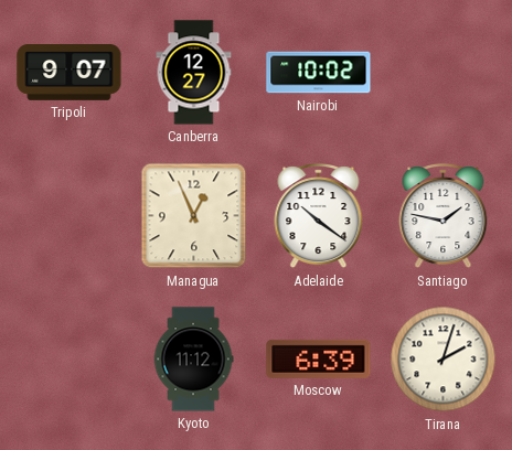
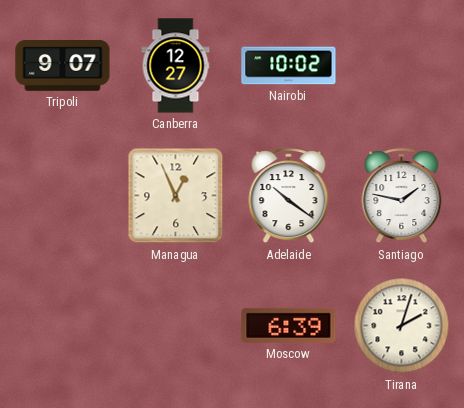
Kyoto: 11:12 -> none
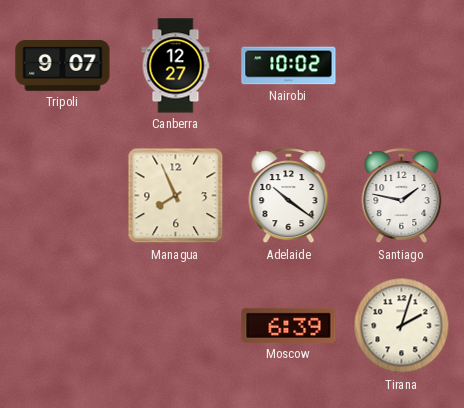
Managua: 12:56 -> 7:56
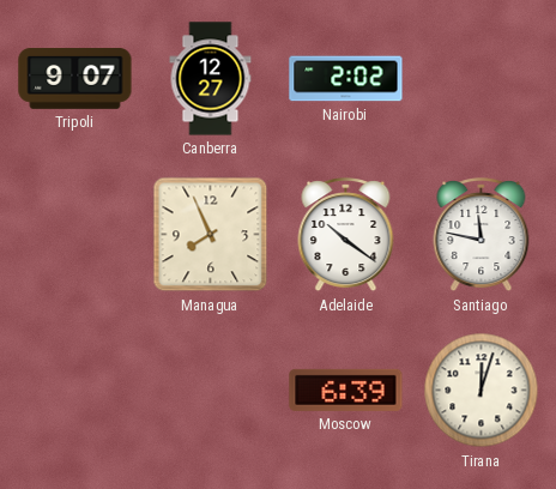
Nairobi: 10:02 -> 2:02
Santiago: 1:47 -> 11:47
Tirana: 2:03 -> 12:03
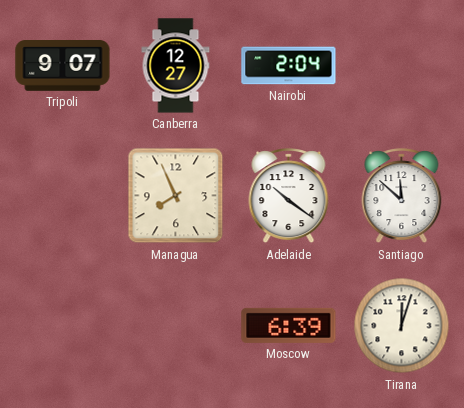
Nairobi: 2:02 -> 2:04
Santiago: 11:47 -> 11:52
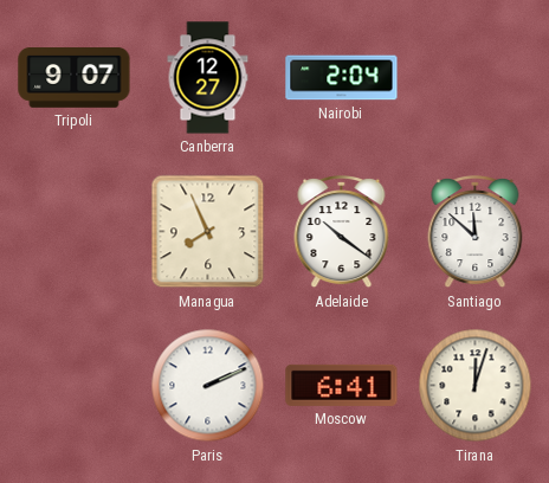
Paris: none -> 2:11
Moscow: 6:39 -> 6:41
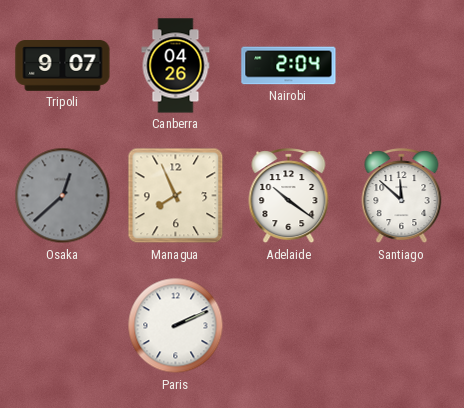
Canberra: 12:27 -> 04:26
Osaka: none -> 12:38
Moscow: 6:41 -> none
Tirana: 12:03 -> none
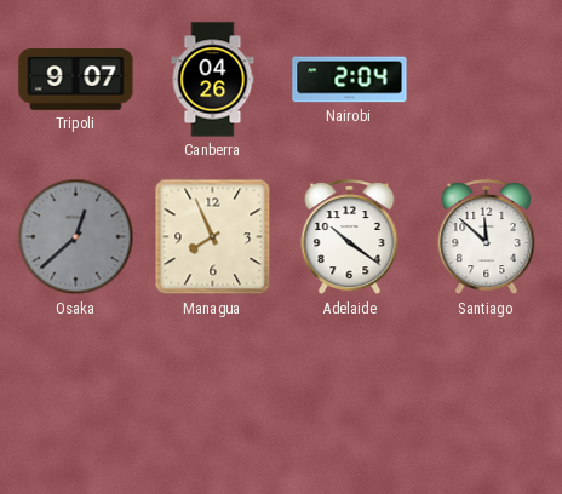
Paris: 2:11 -> none
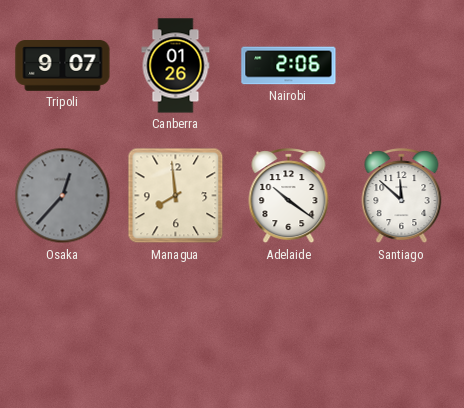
Canberra: 04:26 -> 01:26
Nairobi: 2:04 -> 2:06
Osaka: 12:38 -> 12:37
Managua: 7:56 -> 7:59
